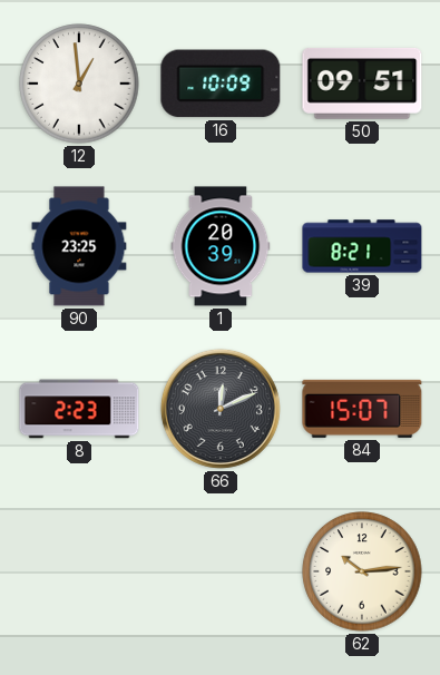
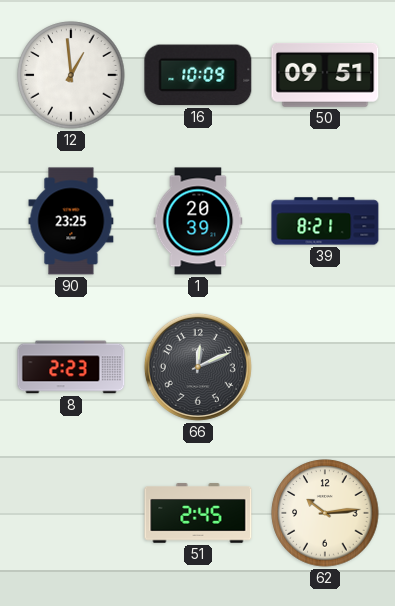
84: 15:07 -> none
51: none -> 2:45
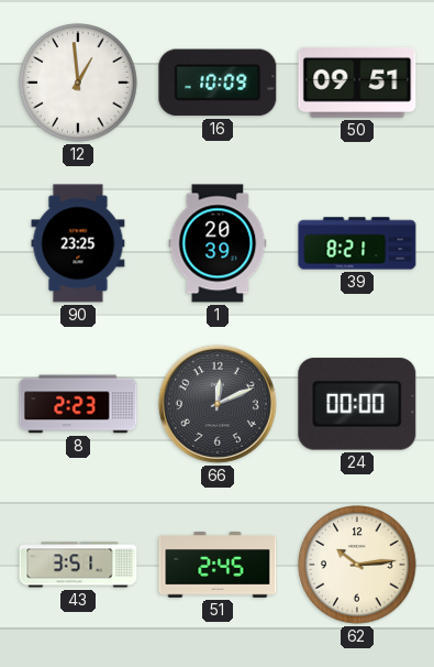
24: none -> 00:00
43: none -> 3:51
